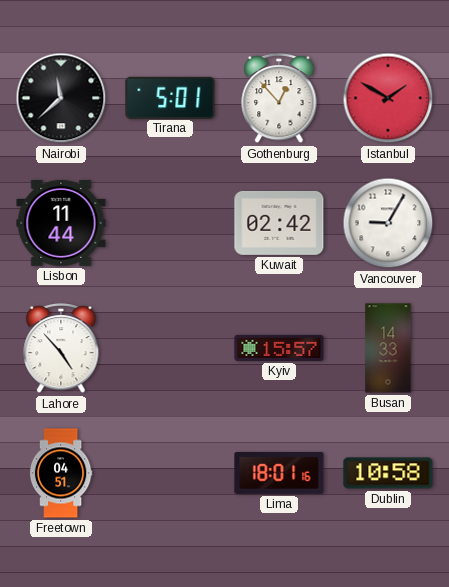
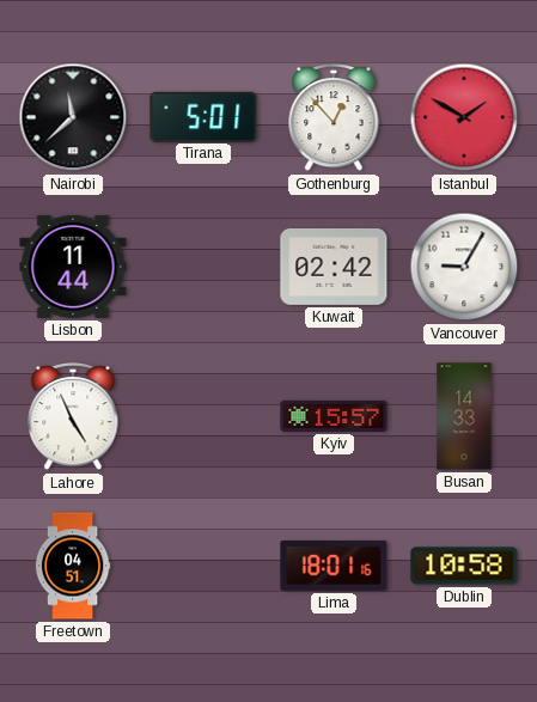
Lahore: 4:53 -> 4:56
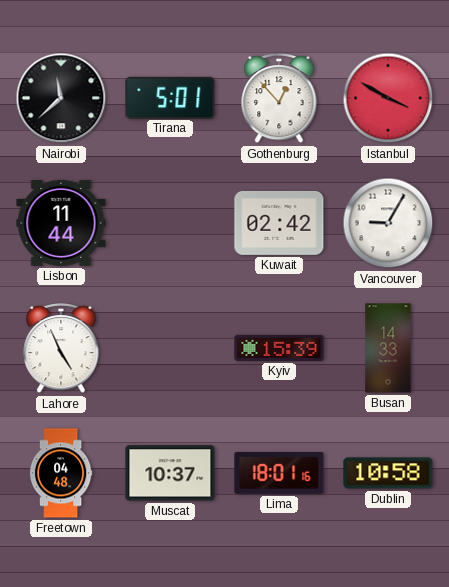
Istanbul: 1:50 -> 3:50
Kyiv: 15:57 -> 15:39
Freetown: 04:51 -> 04:48
Muscat: none -> 10:37
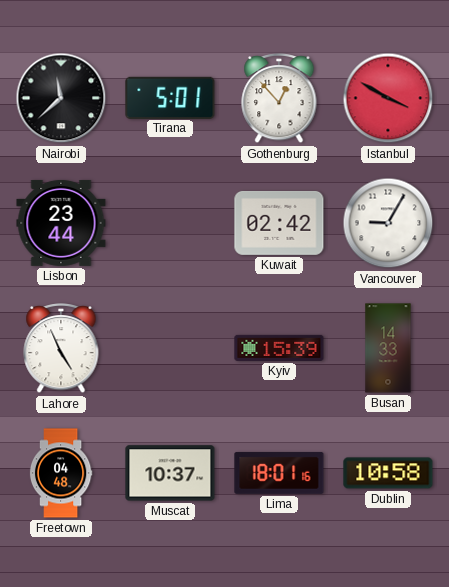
Lisbon: 11:44 -> 23:44
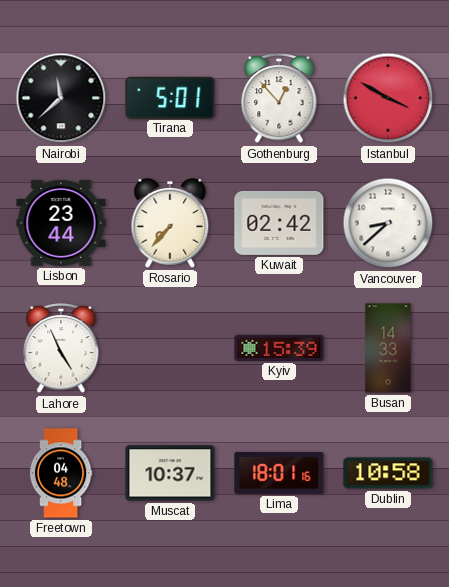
Rosario: none -> 7:37
Vancouver: 9:05 -> 8:38
